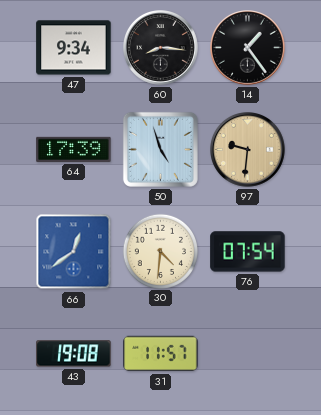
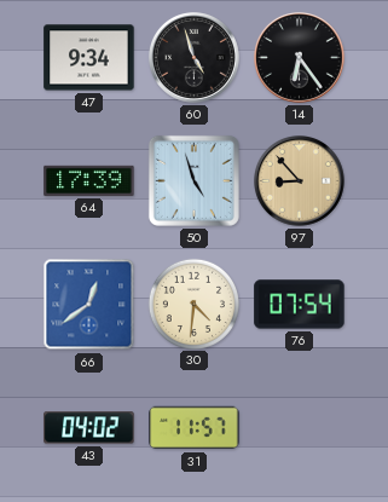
60: 8:16 -> 4:57
14: 1:24 -> 6:24
97: 9:31 -> 8:53
43: 19:08 -> 04:02
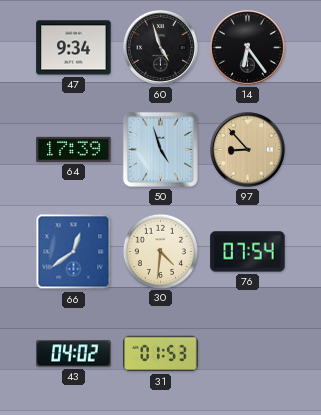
31: 11:57 -> 01:53
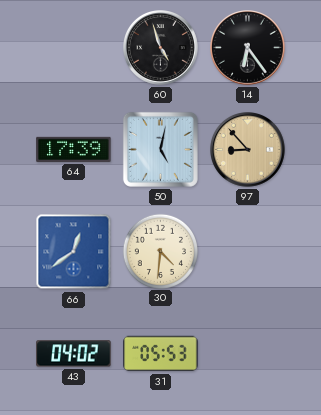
47: 9:34 -> none
50: 4:57 -> 5:02
76: 07:54 -> none
31: 01:53 -> 05:53
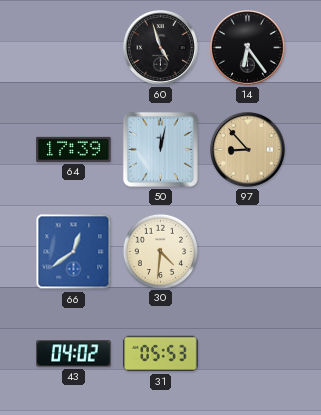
50: 5:02 -> 12:02
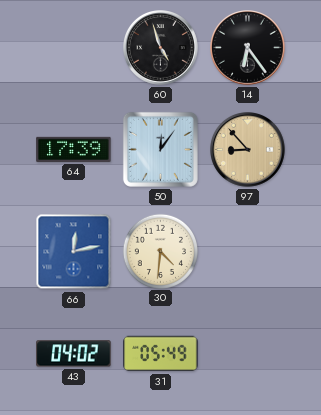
50: 12:02 -> 12:06
66: 12:39 -> 12:13
31: 05:53 -> 05:49
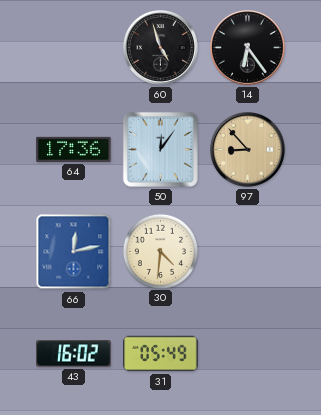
64: 17:39 -> 17:36
43: 04:02 -> 16:02
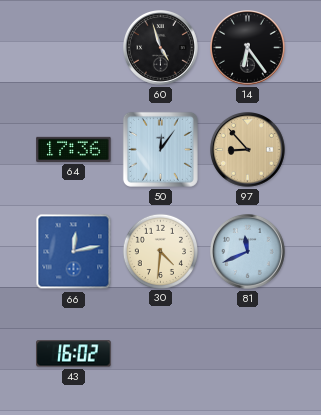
81: none -> 11:41
31: 05:49 -> none
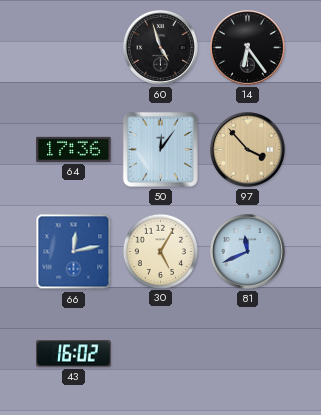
97: 8:53 -> 3:53
30: 4:31 -> 5:05
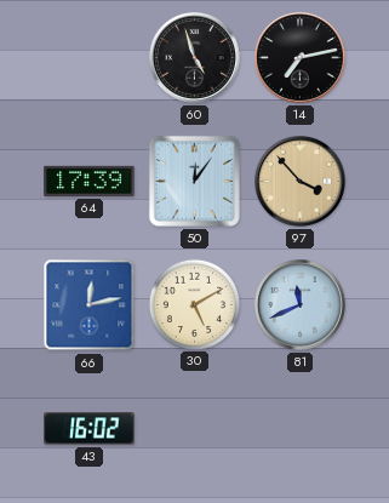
14: 6:24 -> 7:13
64: 17:36 -> 17:39
30: 5:05 -> 5:10
